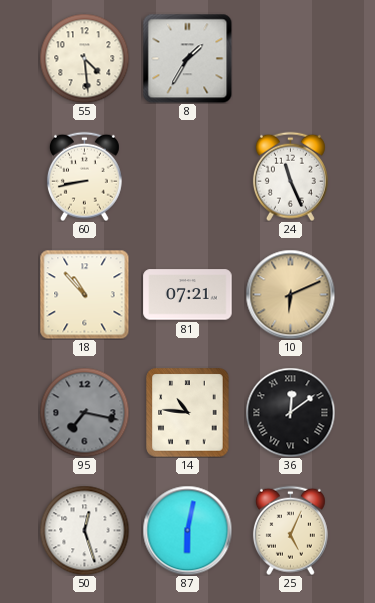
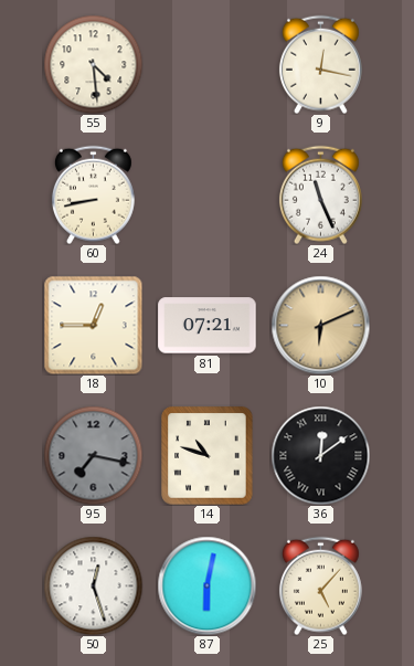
8: 1:35 -> none
9: none -> 12:17
18: 10:53 -> 12:45
14: 10:46 -> 10:48
25: 5:04 -> 5:07
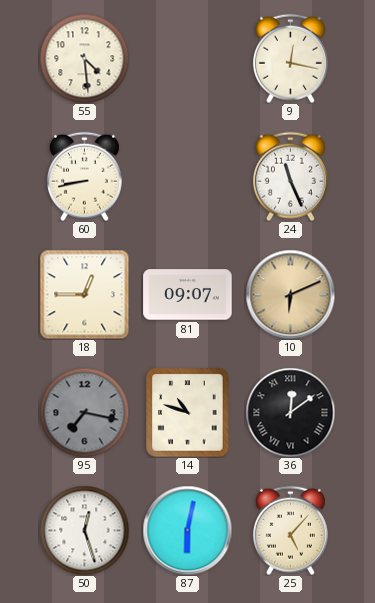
81: 07:21 -> 09:07
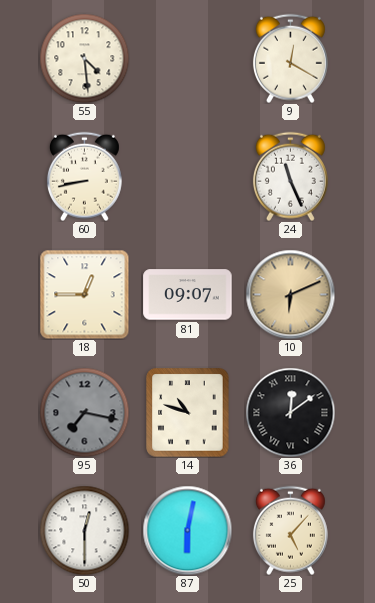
9: 12:17 -> 12:20
50: 12:27 -> 12:30
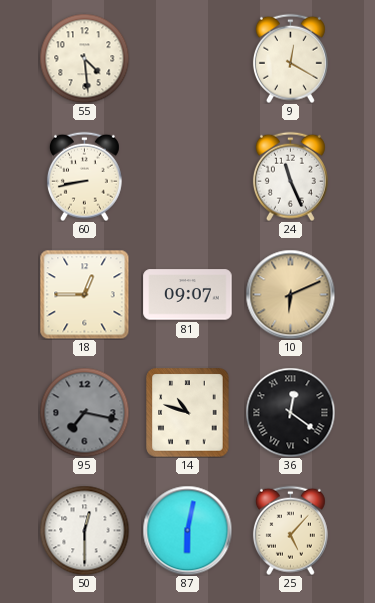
36: 12:09 -> 12:21
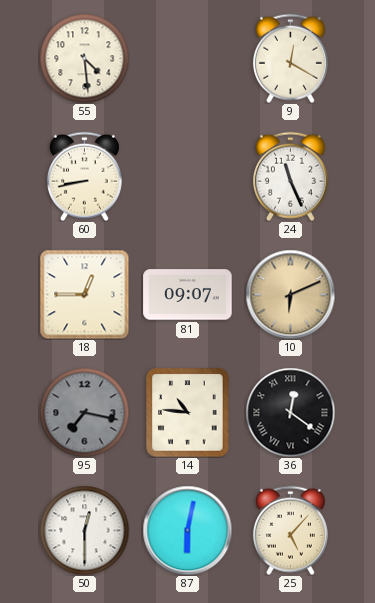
14: 10:48 -> 10:46
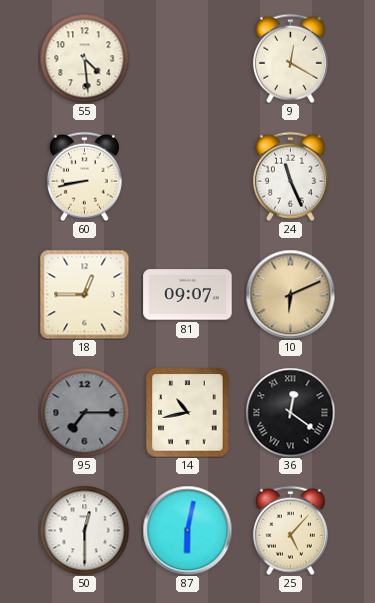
95: 7:17 -> 7:15
14: 10:46 -> 10:43
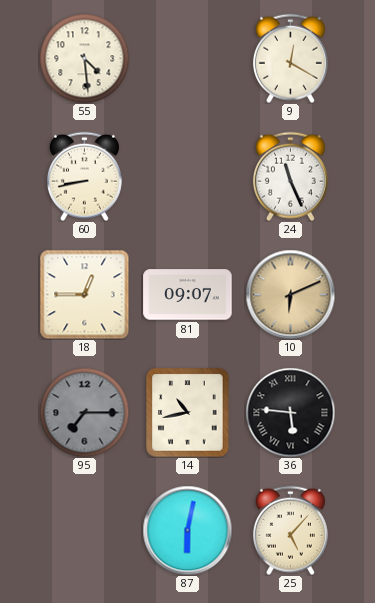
36: 12:21 -> 5:46
50: 12:30 -> none
